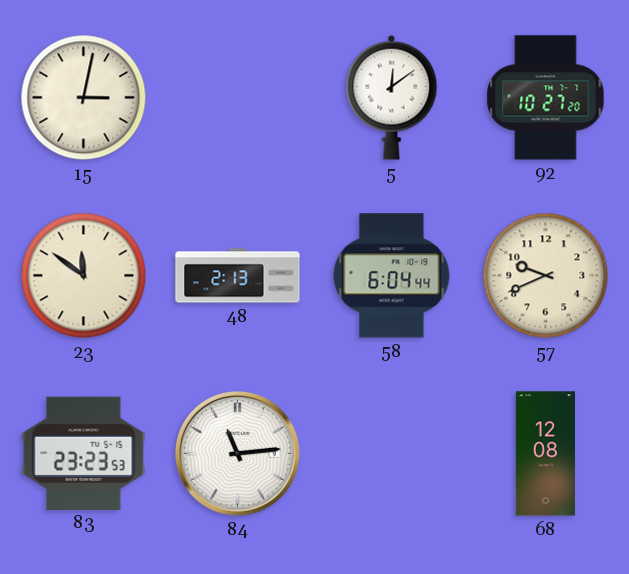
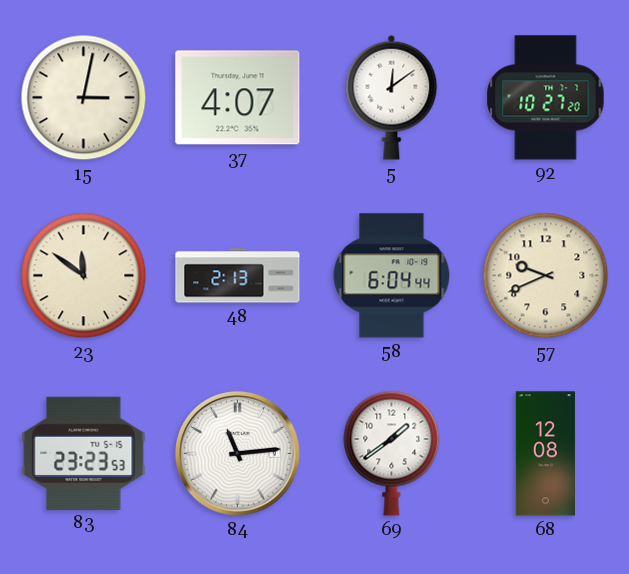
37: none -> 4:07
69: none -> 1:39
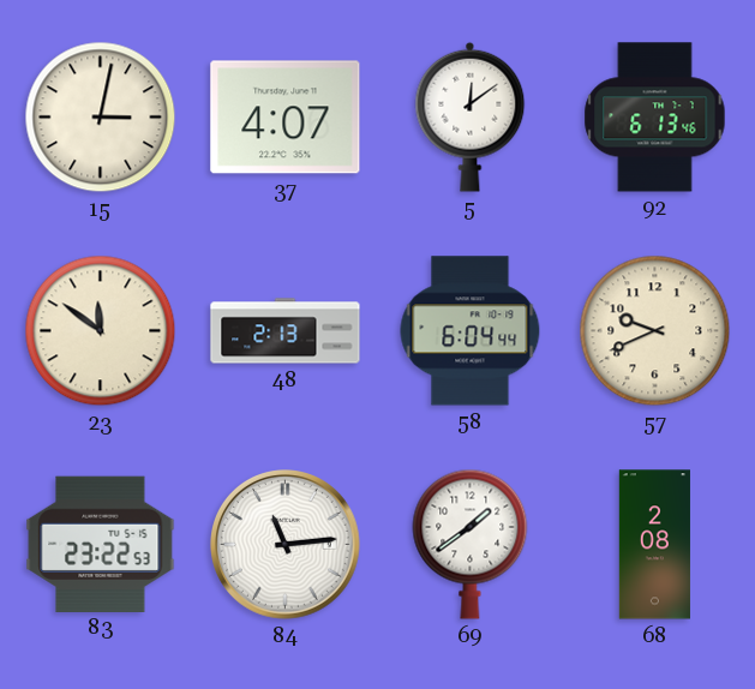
92: 10:27 -> 6:13
83: 23:23 -> 23:22
68: 12:08 -> 2:08
